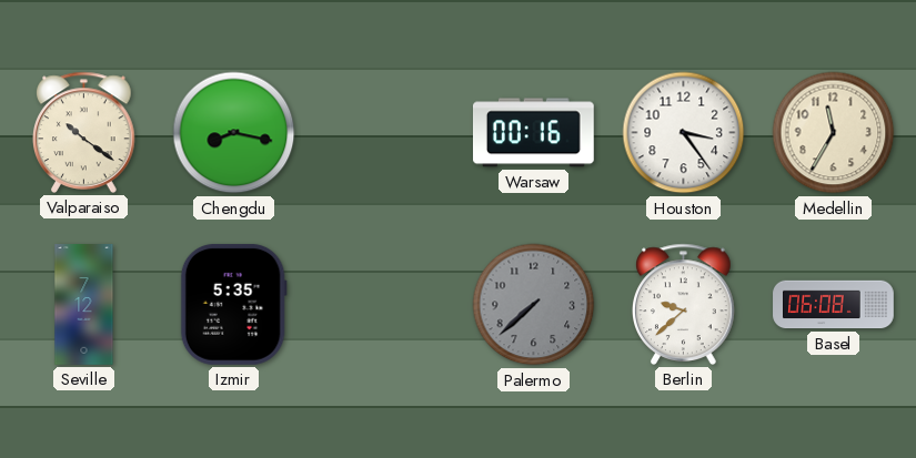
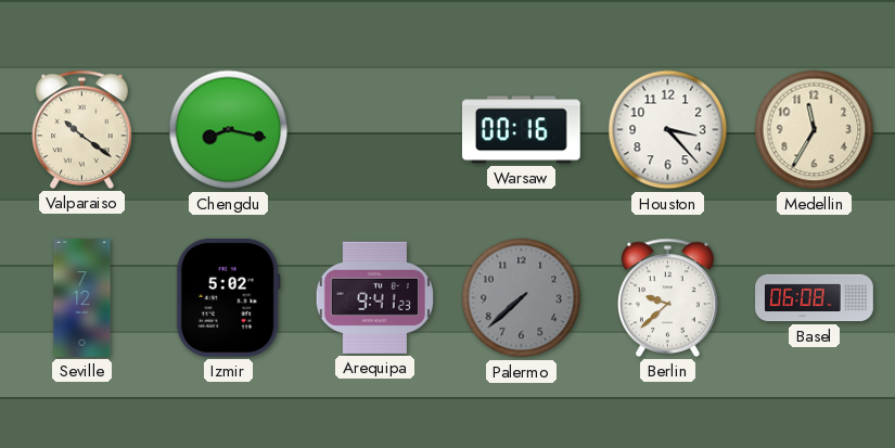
Houston: 3:24 -> 3:23
Izmir: 5:35 -> 5:02
Arequipa: none -> 9:41
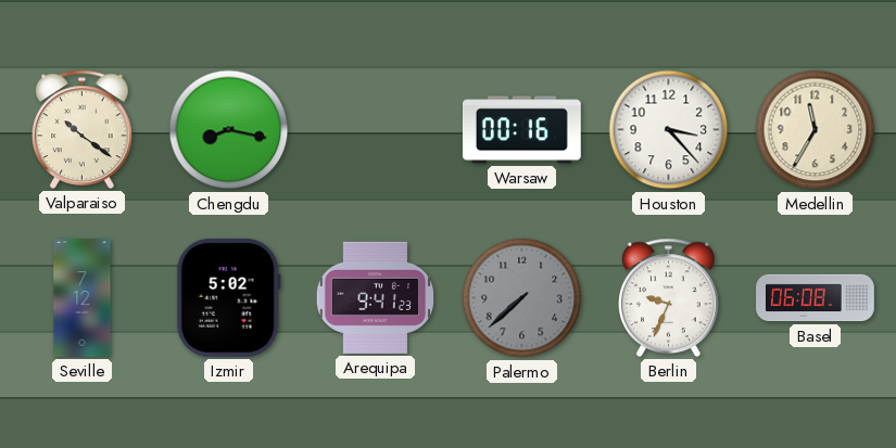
Berlin: 9:38 -> 9:34
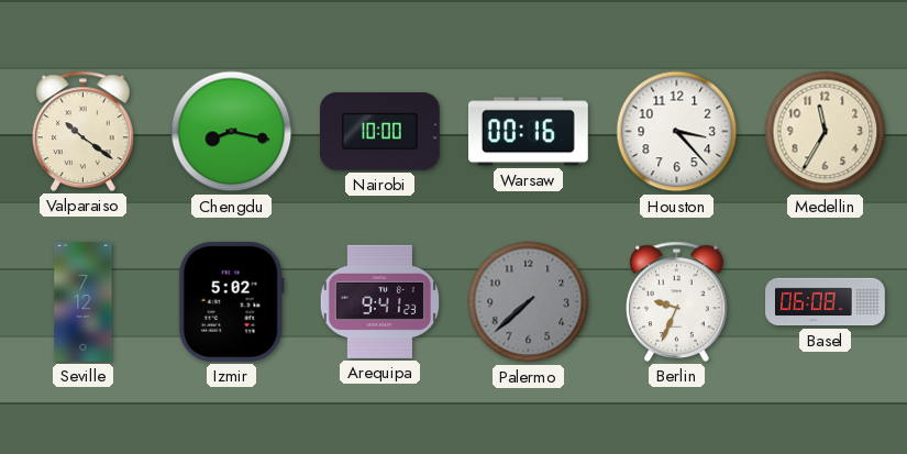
Nairobi: none -> 10:00
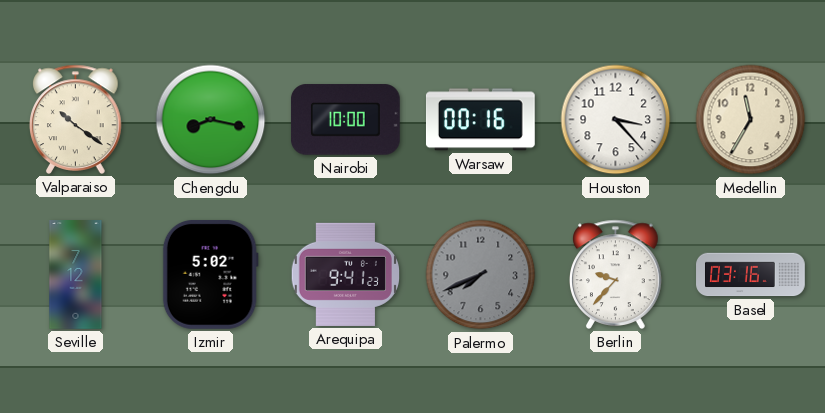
Palermo: 7:38 -> 7:41
Berlin: 9:34 -> 9:37
Basel: 06:08 -> 03:16
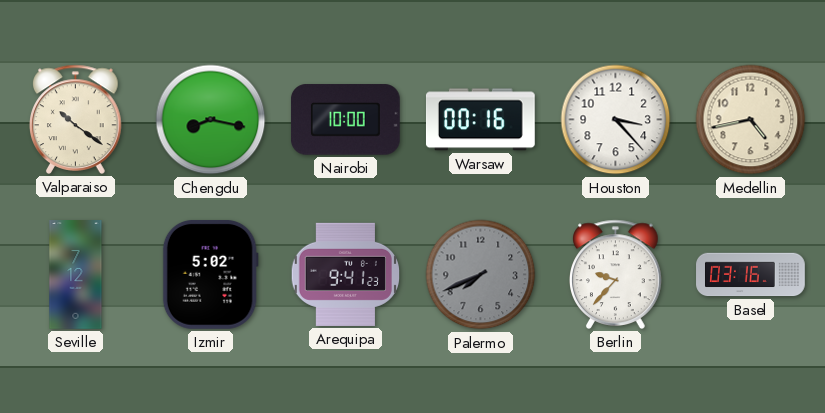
Medellin: 11:35 -> 4:43
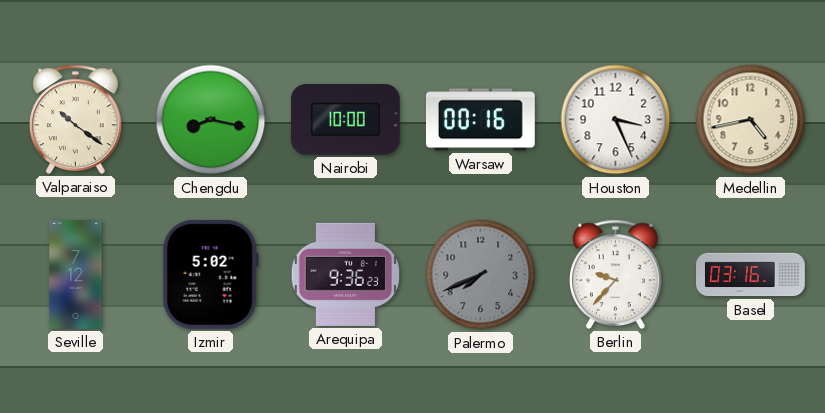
Houston: 3:23 -> 3:26
Arequipa: 9:41 -> 9:36
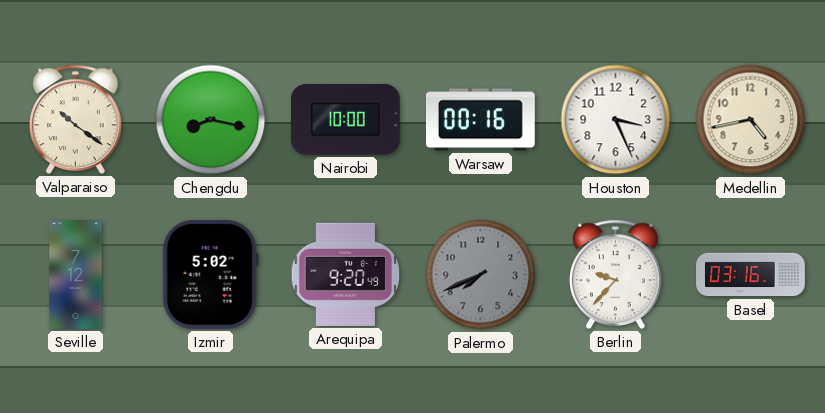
Arequipa: 9:36 -> 9:20
